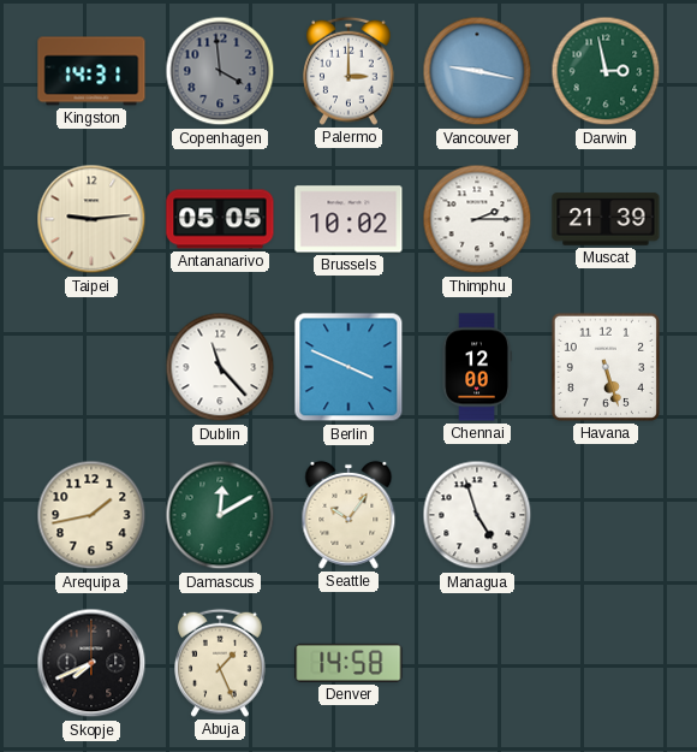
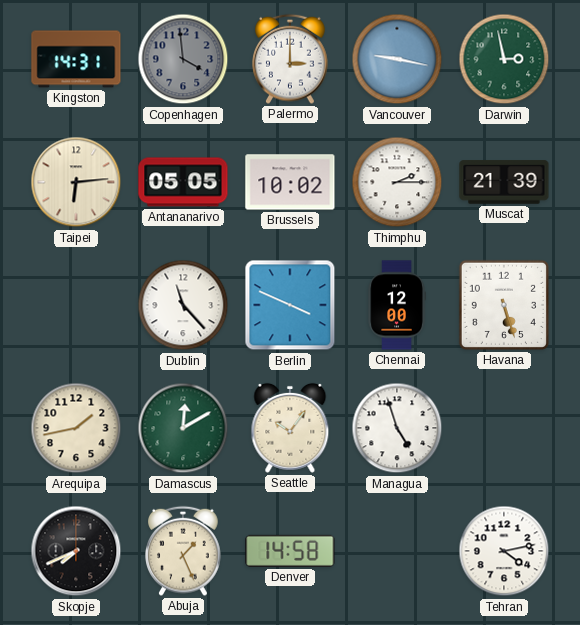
Taipei: 9:14 -> 6:14
Tehran: none -> 4:13
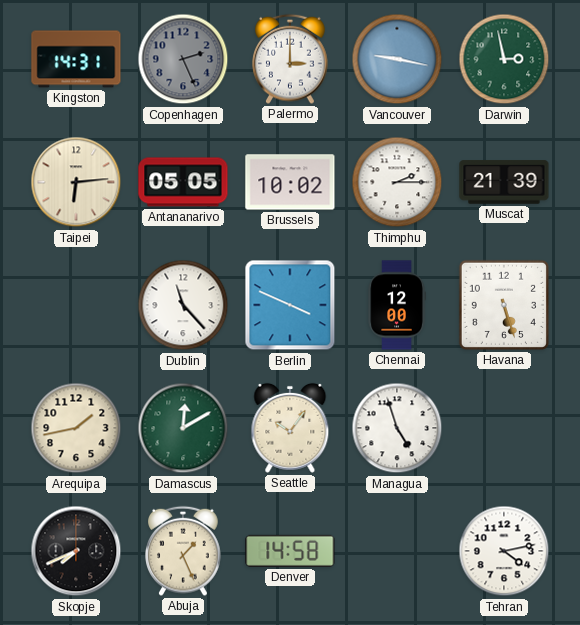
Copenhagen: 3:59 -> 2:26
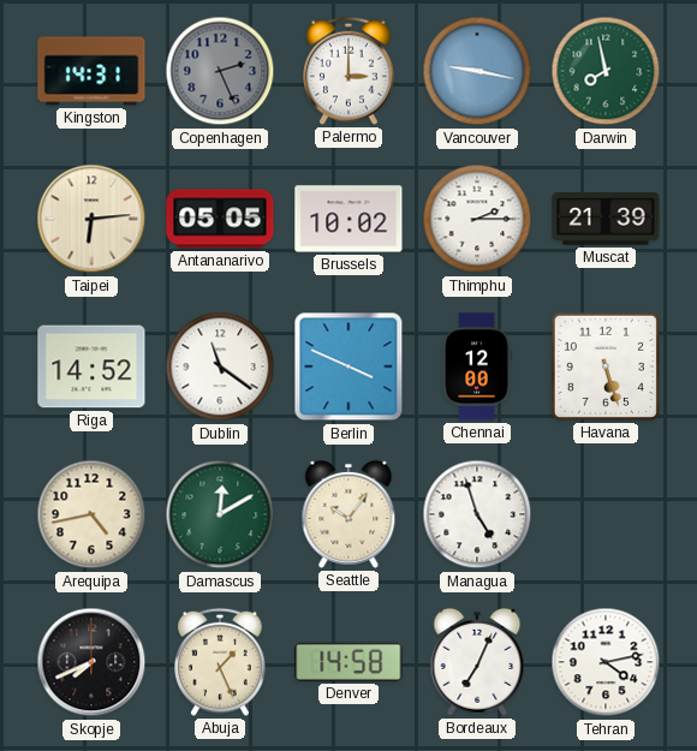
Darwin: 2:58 -> 7:58
Riga: none -> 14:52
Dublin: 11:23 -> 11:21
Arequipa: 1:43 -> 4:43
Bordeaux: none -> 7:04
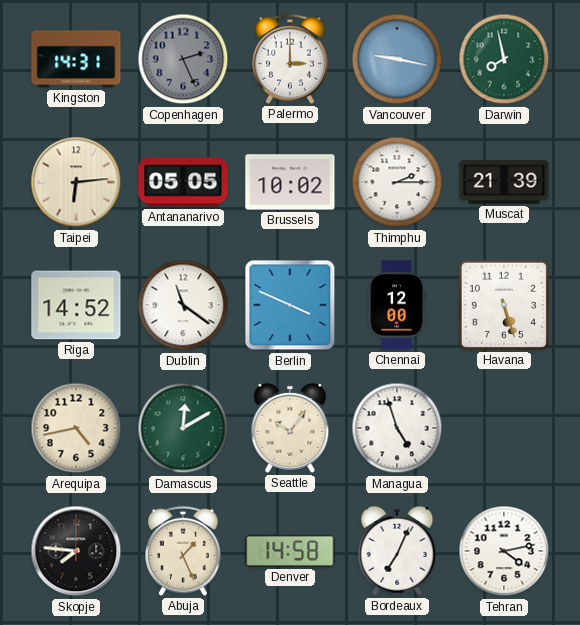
Skopje: 7:41 -> 7:46
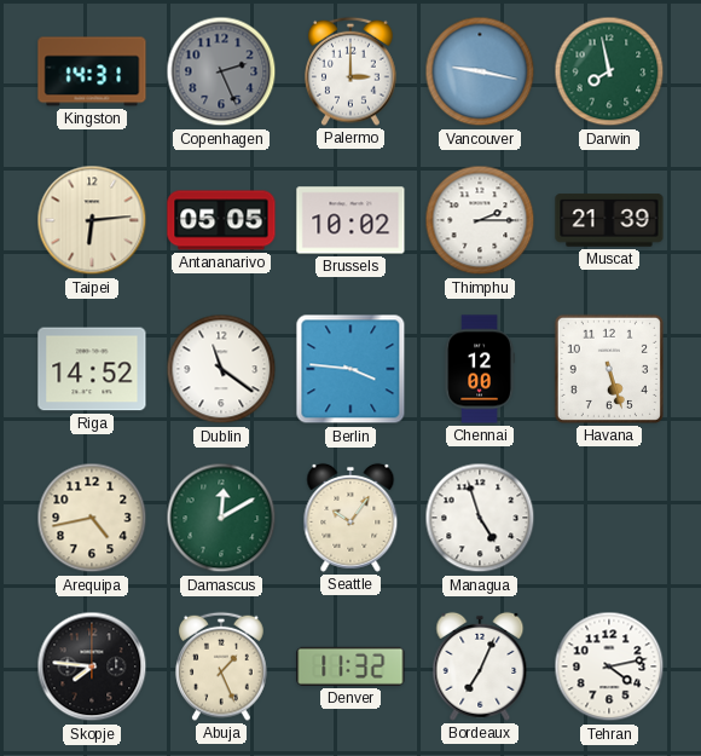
Berlin: 3:49 -> 3:46
Denver: 14:58 -> 11:32
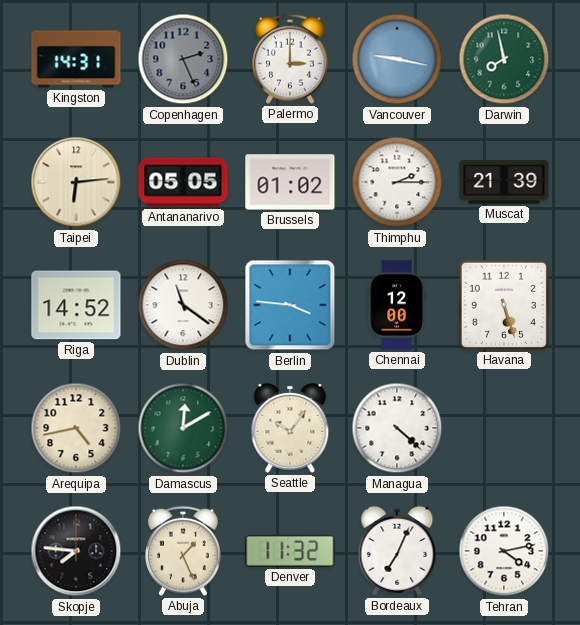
Brussels: 10:02 -> 01:02
Managua: 4:57 -> 4:22
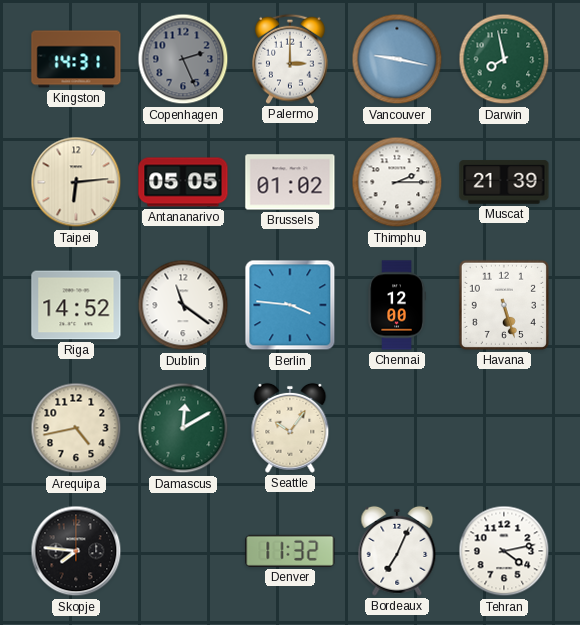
Managua: 4:22 -> none
Abuja: 1:26 -> none
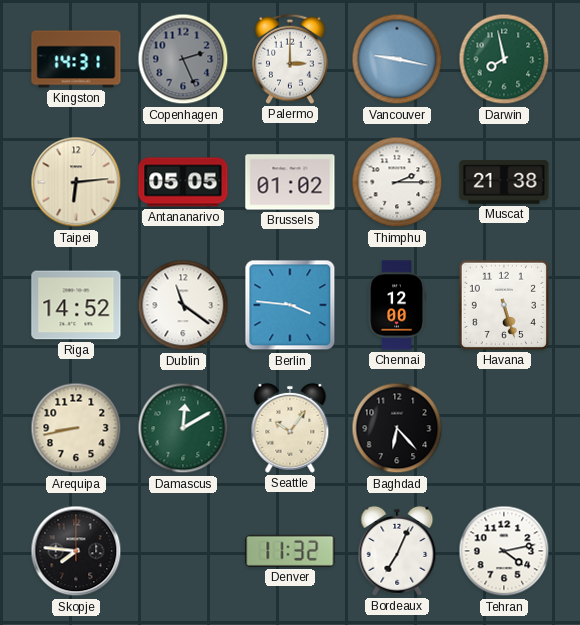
Muscat: 21:39 -> 21:38
Arequipa: 4:43 -> 8:43
Baghdad: none -> 6:23
